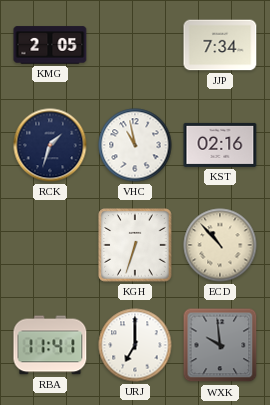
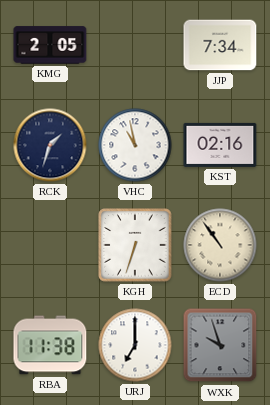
ECD: 10:53 -> 10:54
RBA: 11:41 -> 11:38
WXK: 9:59 -> 9:57
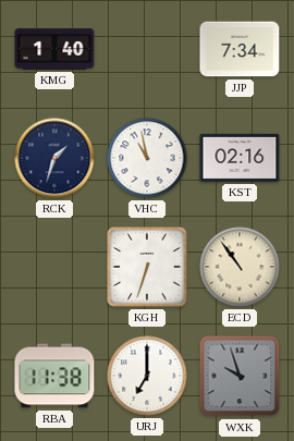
KMG: 2:05 -> 1:40
